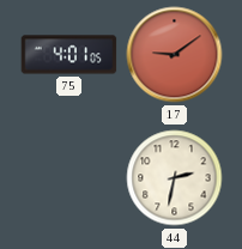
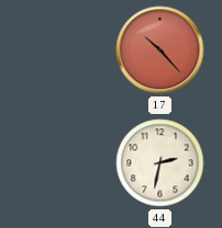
75: 4:01 -> none
17: 9:09 -> 10:23
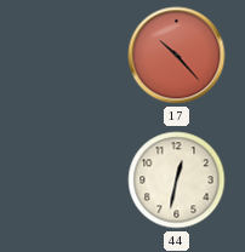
44: 2:32 -> 12:32
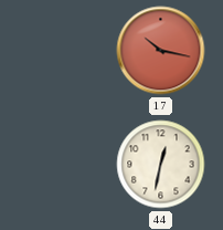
17: 10:23 -> 10:17
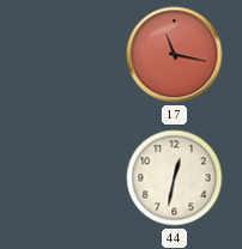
17: 10:17 -> 11:17
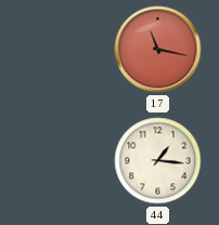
44: 12:32 -> 1:16
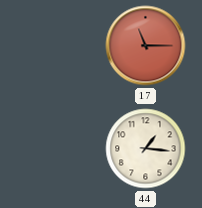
17: 11:17 -> 11:15
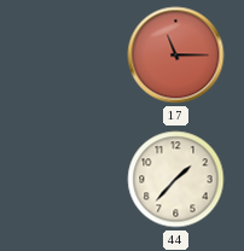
44: 1:16 -> 1:37
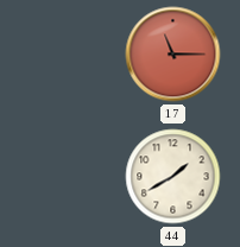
44: 1:37 -> 1:40
